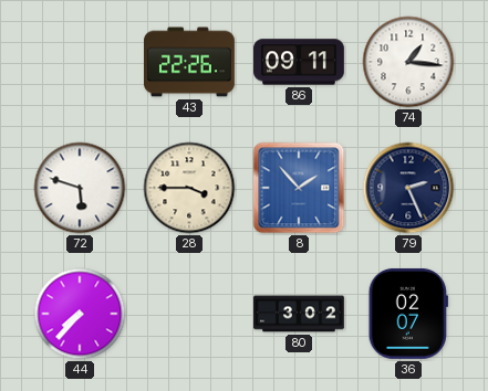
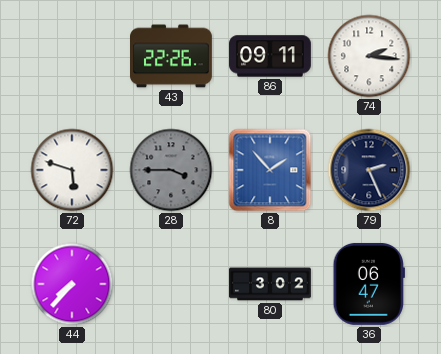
74: 1:16 -> 2:16
28 dial: cream -> grey
36: 02:07 -> 06:47
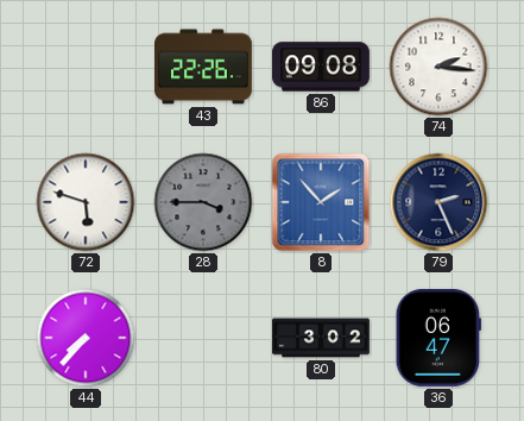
86: 09:11 -> 09:08
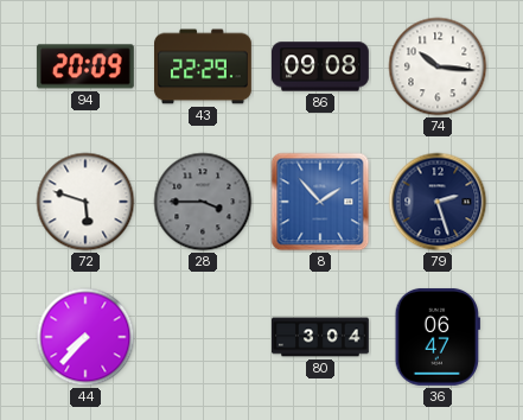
94: none -> 20:09
43: 22:26 -> 22:29
74: 2:16 -> 10:16
79: 2:26 -> 2:27
80: 3:02 -> 3:04
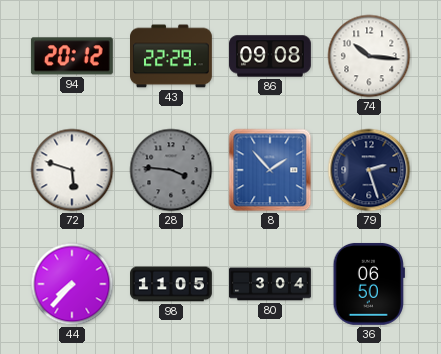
94: 20:09 -> 20:12
28: 3:45 -> 3:46
98: none -> 11:05
36: 06:47 -> 06:50
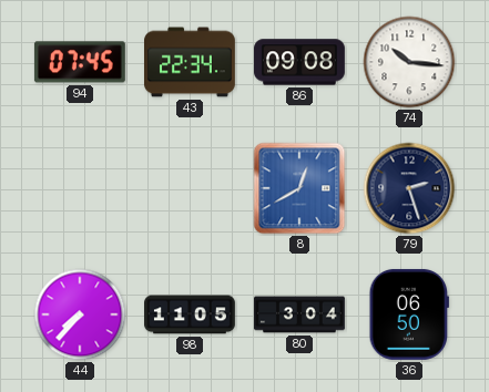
94: 20:12 -> 07:45
43: 22:29 -> 22:34
72: 5:48 -> none
28: 3:46 -> none
8: 1:53 -> 12:40
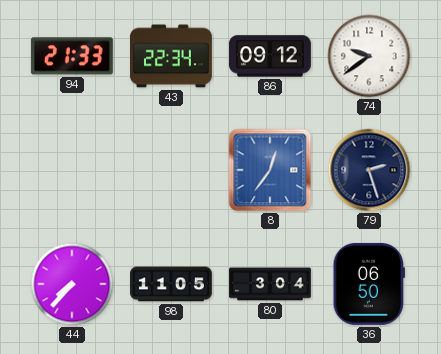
94: 07:45 -> 21:33
86: 09:08 -> 09:12
74: 10:16 -> 9:39
8: 12:40 -> 12:36
